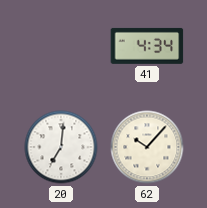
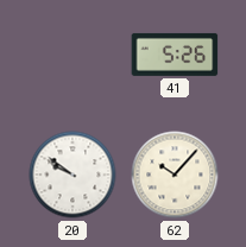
41: 4:34 -> 5:26
20: 7:01 -> 9:51
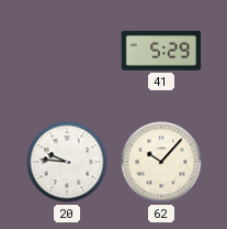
41: 5:26 -> 5:29
20: 9:51 -> 9:46
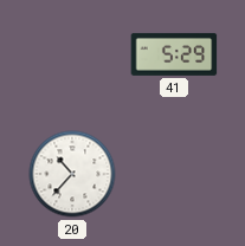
20: 9:46 -> 10:37
62: 10:07 -> none
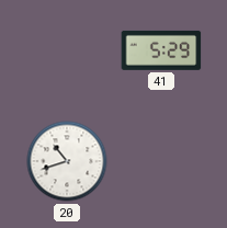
20: 10:37 -> 10:42
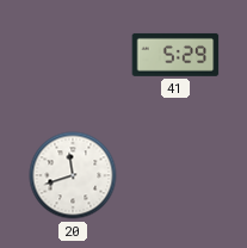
20: 10:42 -> 11:42
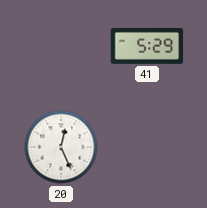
20: 11:42 -> 12:26
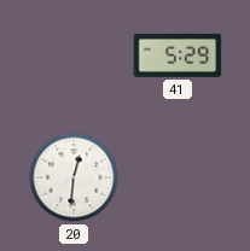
20: 12:26 -> 12:31
